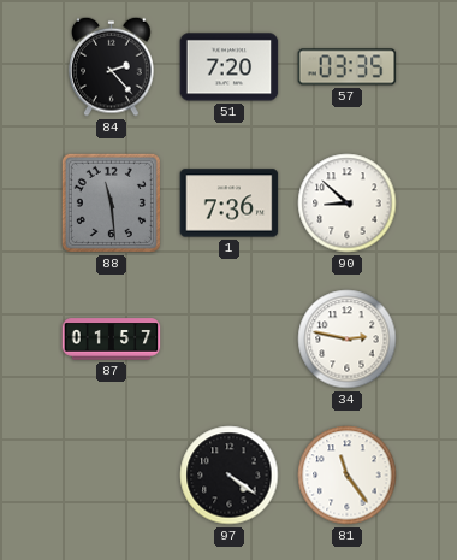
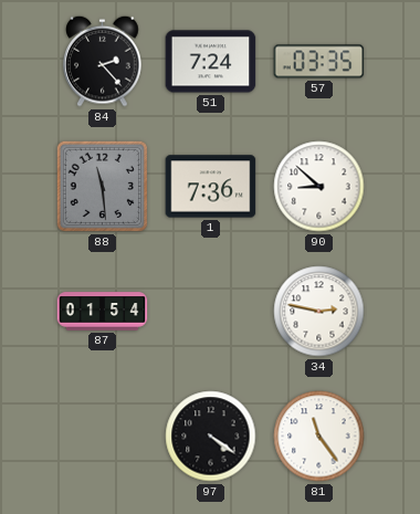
51: 7:20 -> 7:24
87: 01:57 -> 01:54
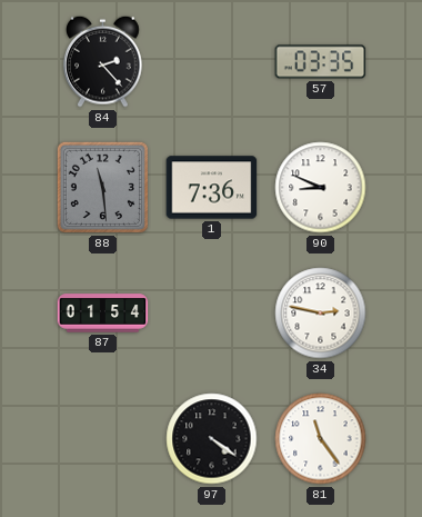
51: 7:24 -> none
90: 8:52 -> 8:49
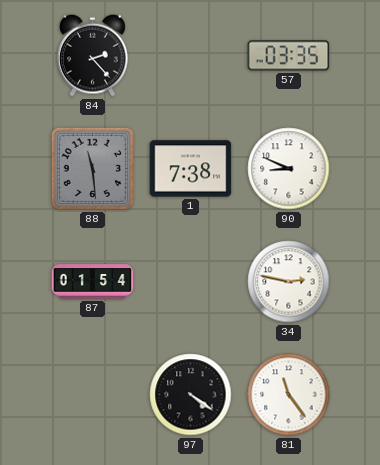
1: 7:36 -> 7:38
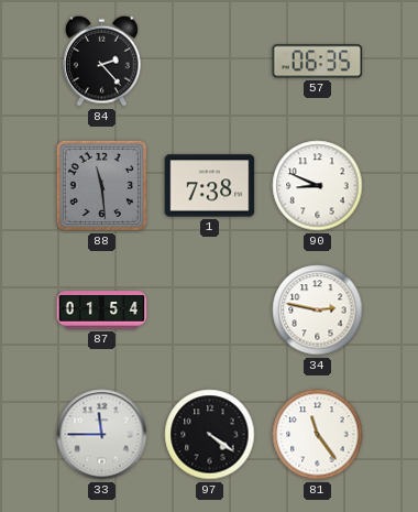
57: 03:35 -> 06:35
33: none -> 11:45
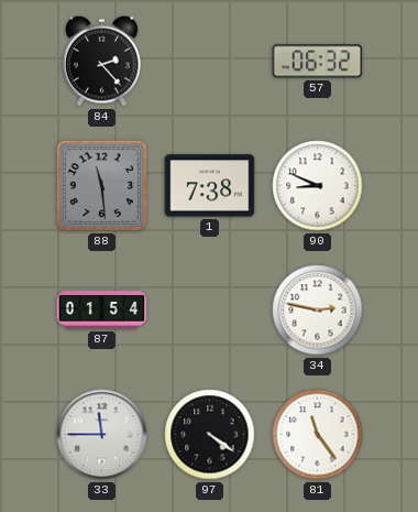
57: 06:35 -> 06:32
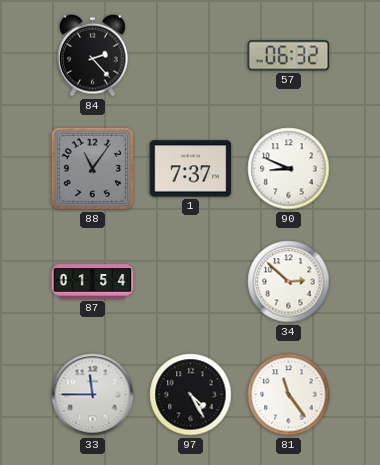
88: 11:29 -> 11:06
1: 7:38 -> 7:37
34: 2:47 -> 2:52
97: 4:21 -> 4:25
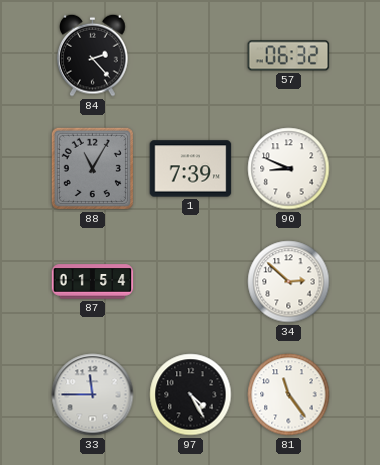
88: 11:06 -> 11:05
1: 7:37 -> 7:39
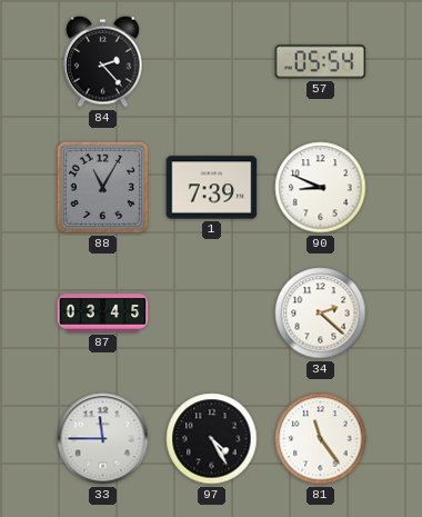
57: 06:32 -> 05:54
87: 01:54 -> 03:45
34: 2:52 -> 2:22
